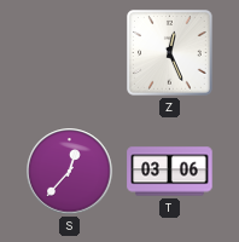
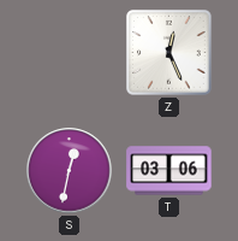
S: 12:37 -> 12:32
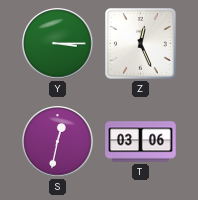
Y: none -> 3:15
